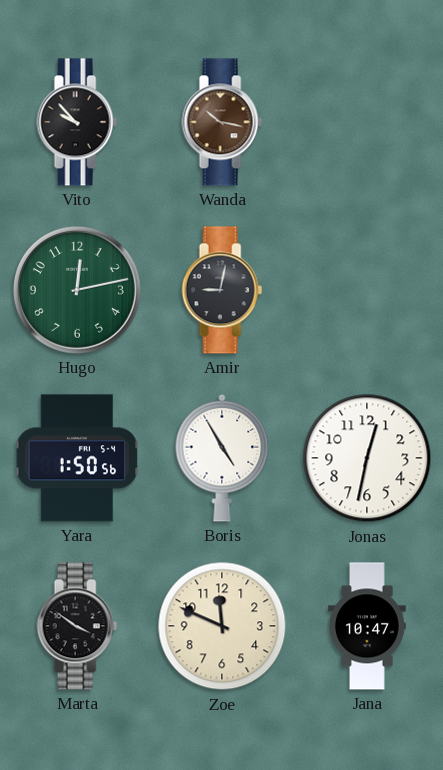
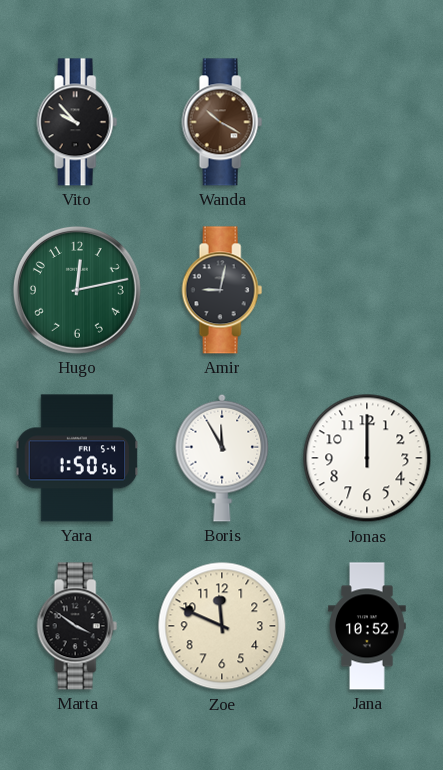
Wanda: 10:17 -> 10:20
Boris: 4:55 -> 11:55
Jonas: 12:32 -> 12:00
Jana: 10:47 -> 10:52
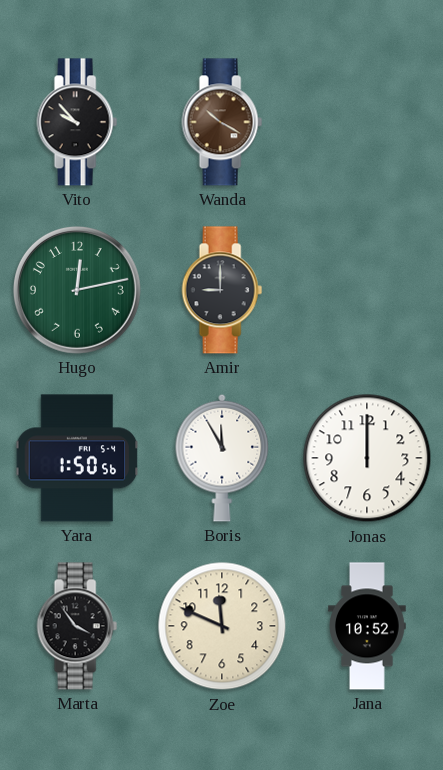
Amir: 9:02 -> 9:00
Marta: 3:51 -> 3:54
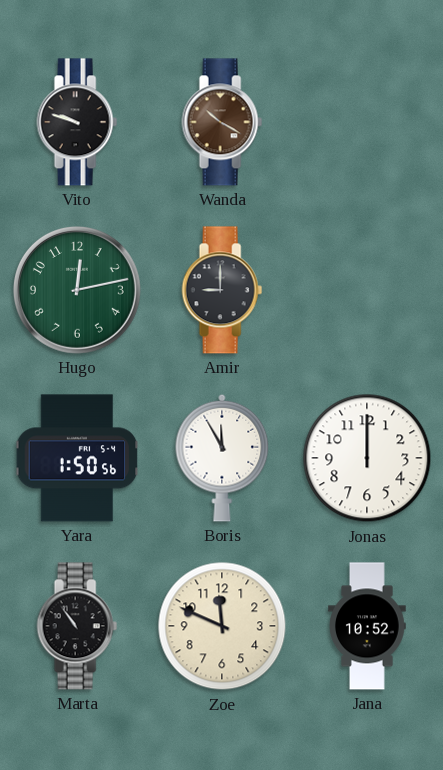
Vito: 9:53 -> 9:48
Marta: 3:54 -> 10:54
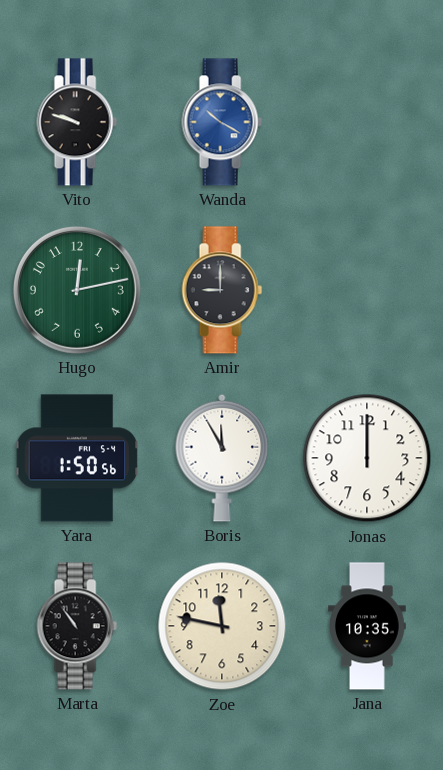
Wanda dial: brown -> blue
Zoe: 11:49 -> 11:47
Jana: 10:52 -> 10:35
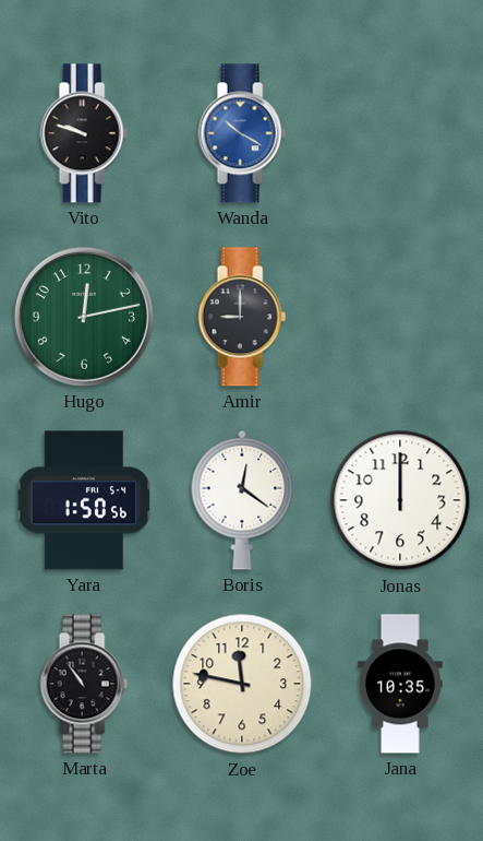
Boris: 11:55 -> 12:21
